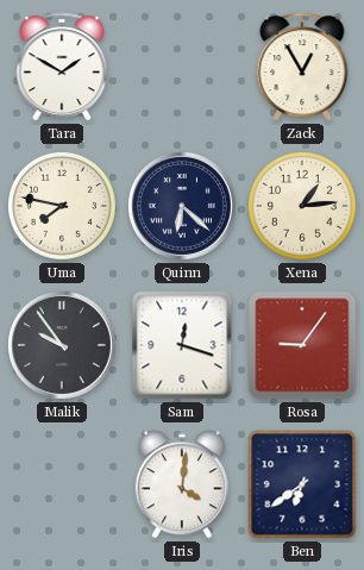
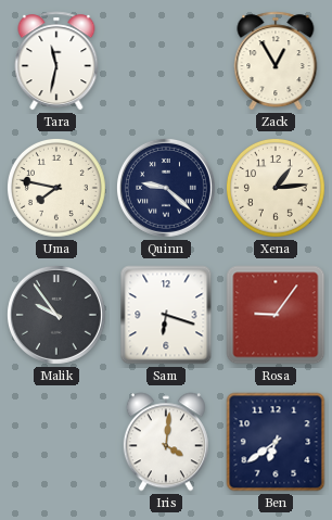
Tara: 1:50 -> 11:32
Quinn: 6:22 -> 9:22
Sam: 12:18 -> 6:18
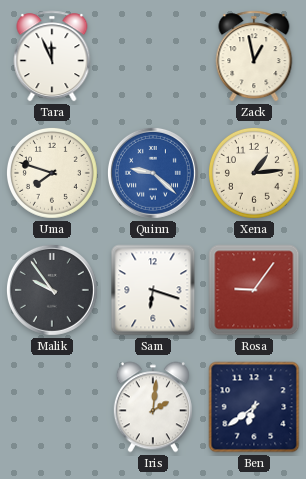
Tara: 11:32 -> 11:56
Zack: 12:55 -> 12:58
Uma: 7:47 -> 7:48
Quinn dial: navy -> blue
Iris: 4:01 -> 2:01
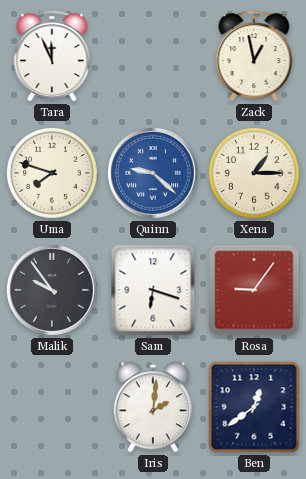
Xena: 1:14 -> 1:15
Ben: 6:39 -> 12:39
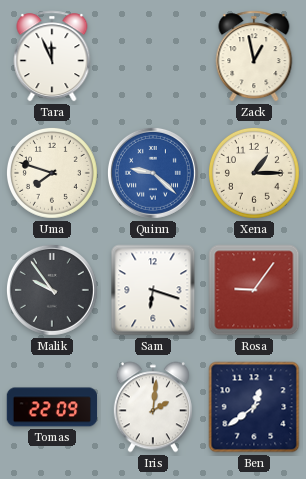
Tomas: none -> 22:09
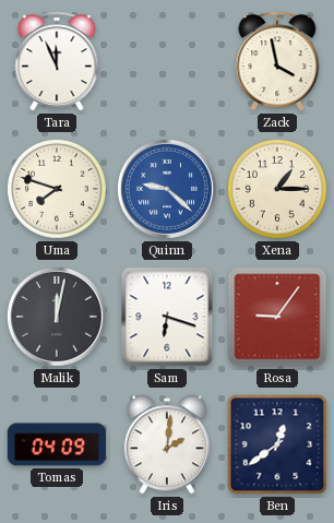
Zack: 12:58 -> 3:58
Malik: 9:54 -> 12:02
Tomas: 22:09 -> 04:09
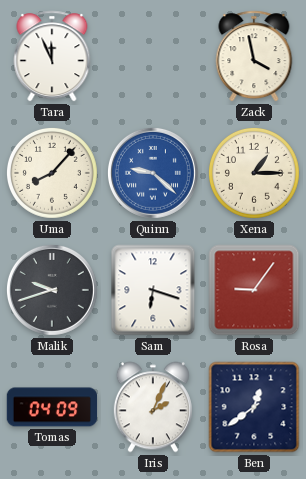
Uma: 7:48 -> 8:07
Malik: 12:02 -> 9:42
Iris: 2:01 -> 2:04
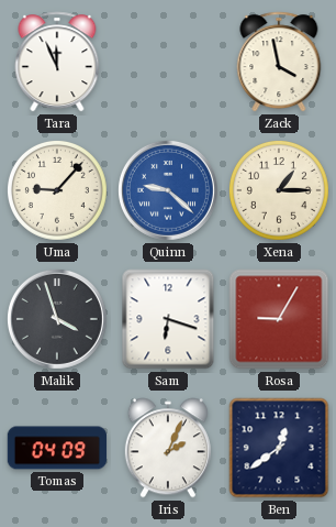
Uma: 8:07 -> 9:07
Malik: 9:42 -> 3:57
Rosa: 9:06 -> 9:05
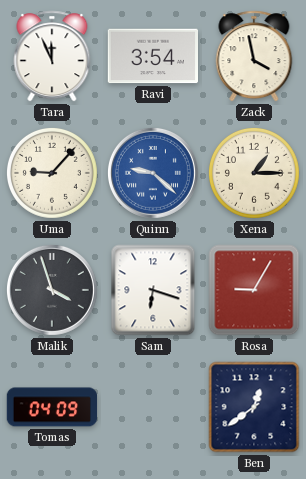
Ravi: none -> 3:54
Iris: 2:04 -> none
